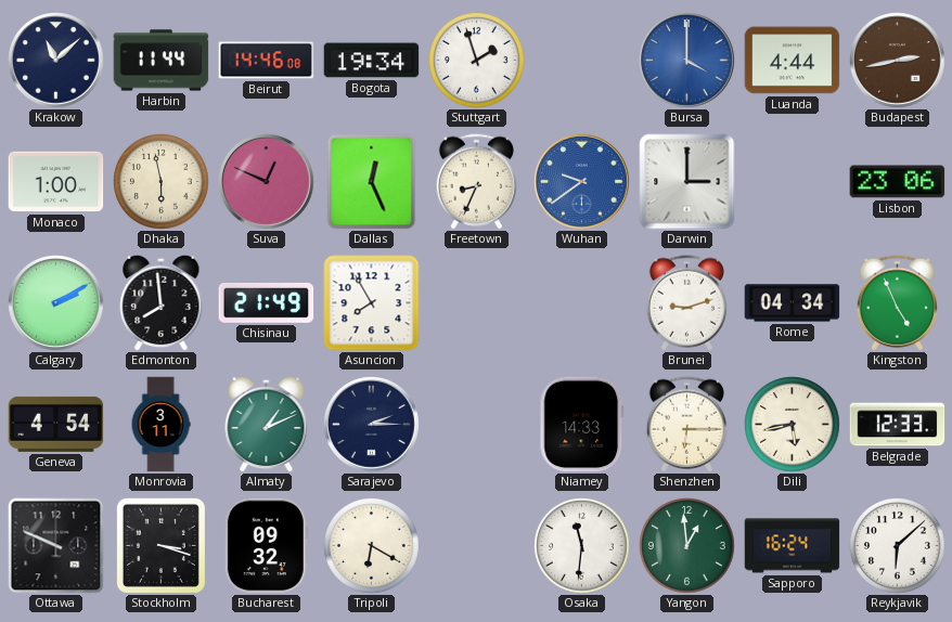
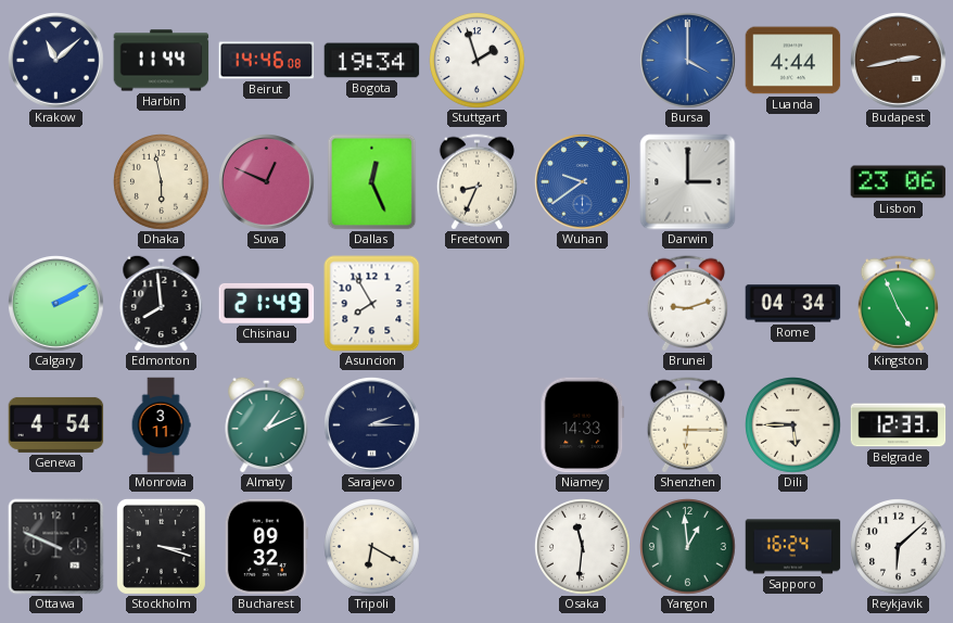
Monaco: 1:00 -> none
Dili: 5:43 -> 5:45
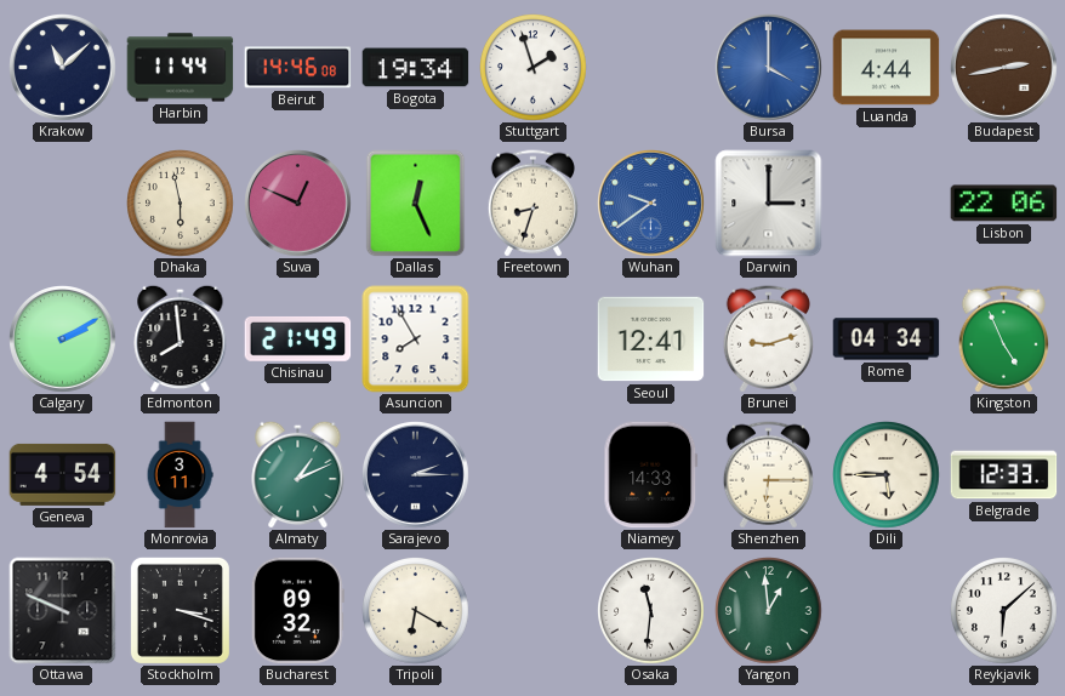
Freetown: 8:34 -> 8:33
Lisbon: 23:06 -> 22:06
Seoul: none -> 12:41
Sapporo: 16:24 -> none
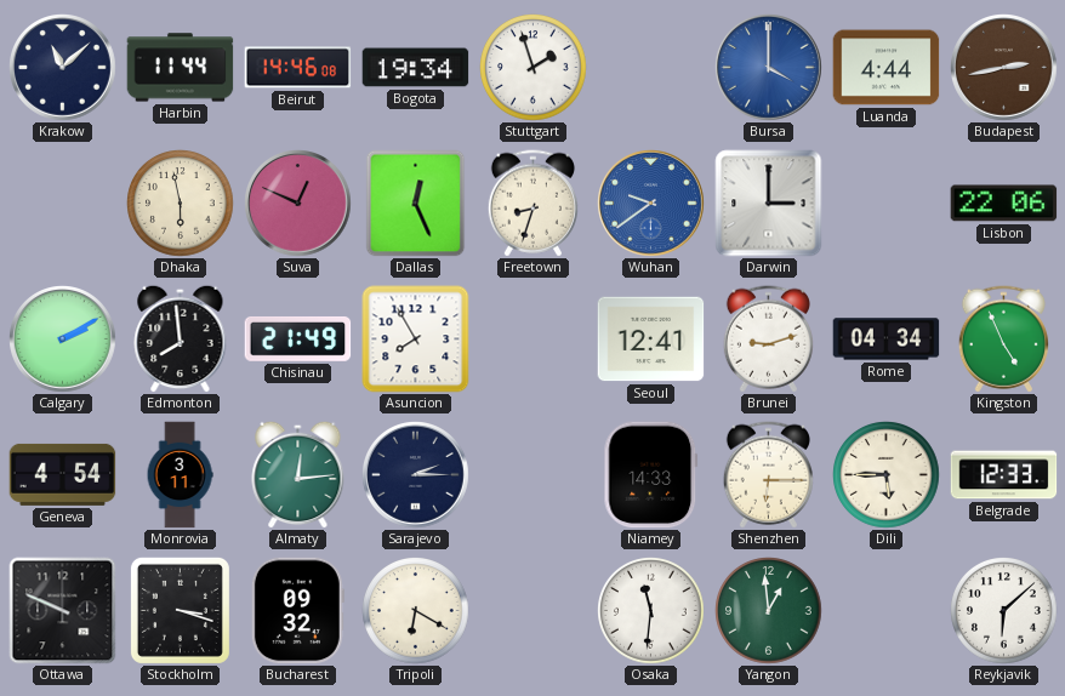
Almaty: 1:11 -> 12:14
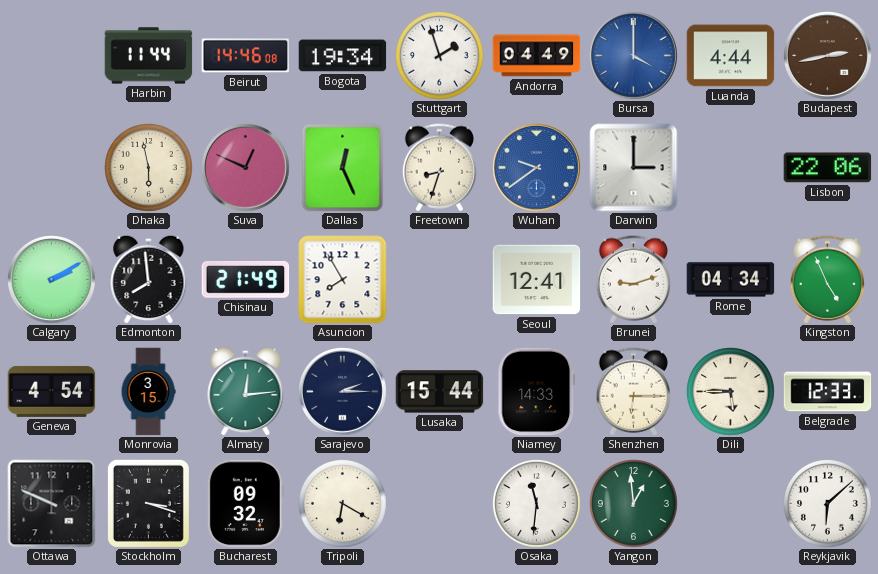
Krakow: 11:08 -> none
Andorra: none -> 04:49
Monrovia: 3:11 -> 3:15
Lusaka: none -> 15:44
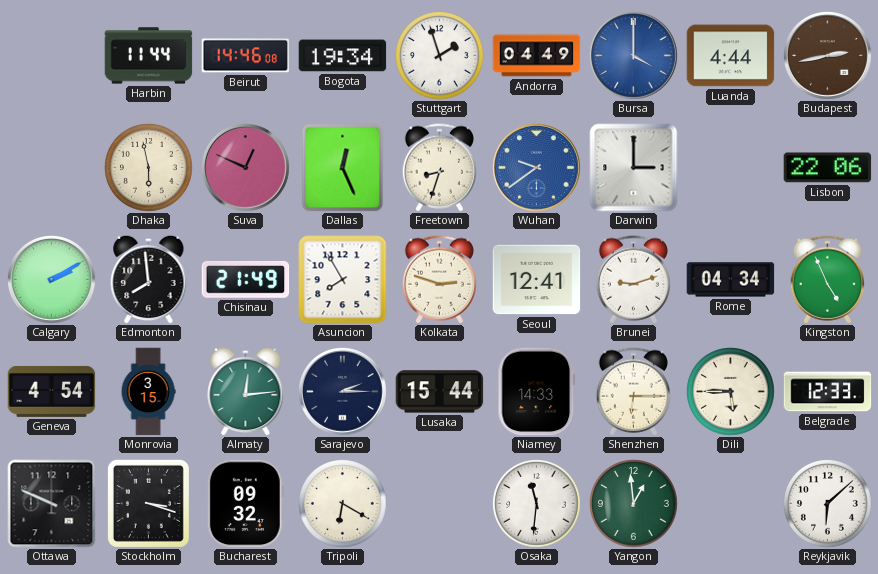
Kolkata: none -> 2:48
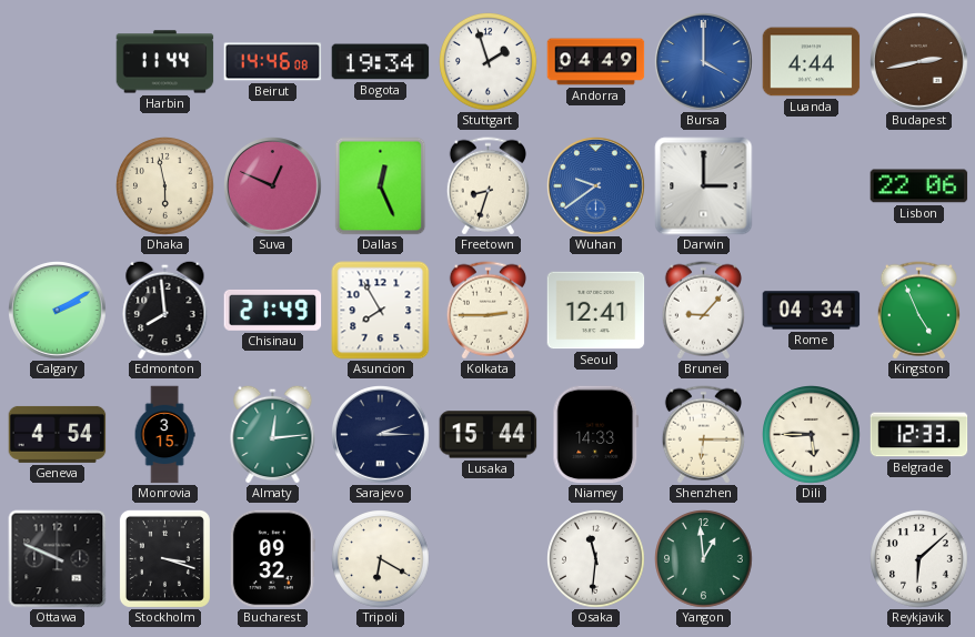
Kolkata: 2:48 -> 2:45
Brunei: 9:12 -> 9:07
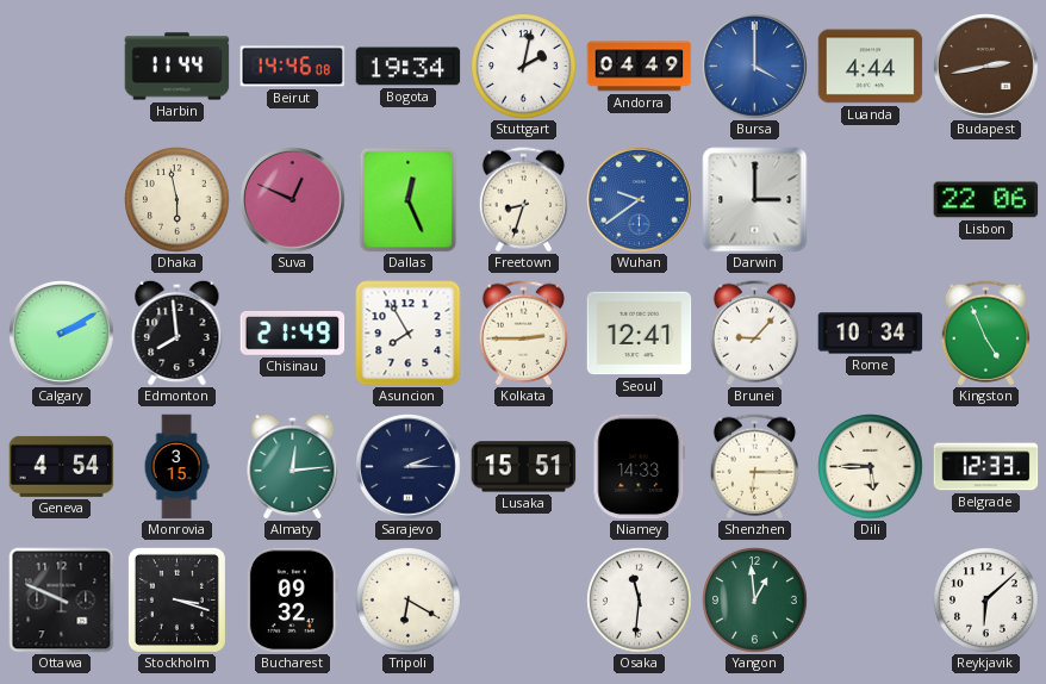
Stuttgart: 1:57 -> 2:02
Rome: 04:34 -> 10:34
Lusaka: 15:44 -> 15:51
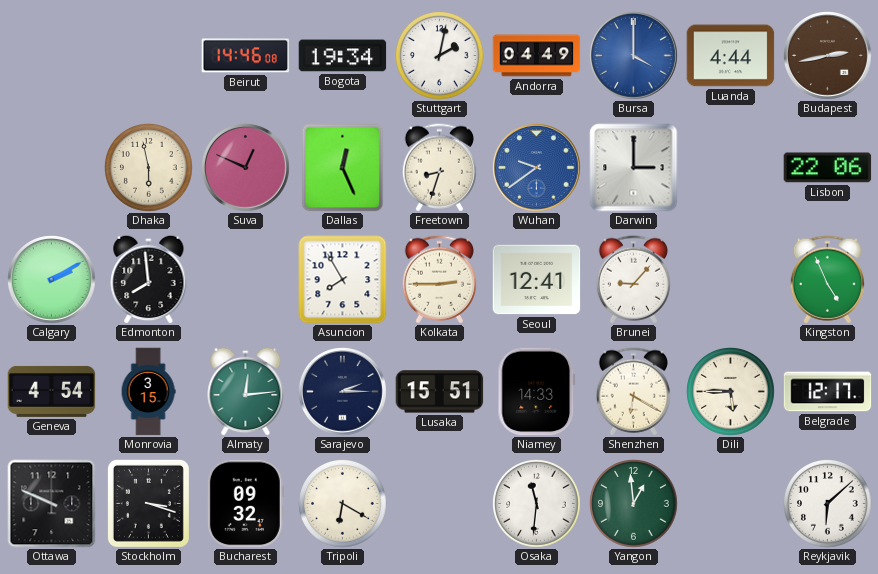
Harbin: 11:44 -> none
Chisinau: 21:49 -> none
Rome: 10:34 -> none
Shenzhen: 6:15 -> 6:20
Belgrade: 12:33 -> 12:17
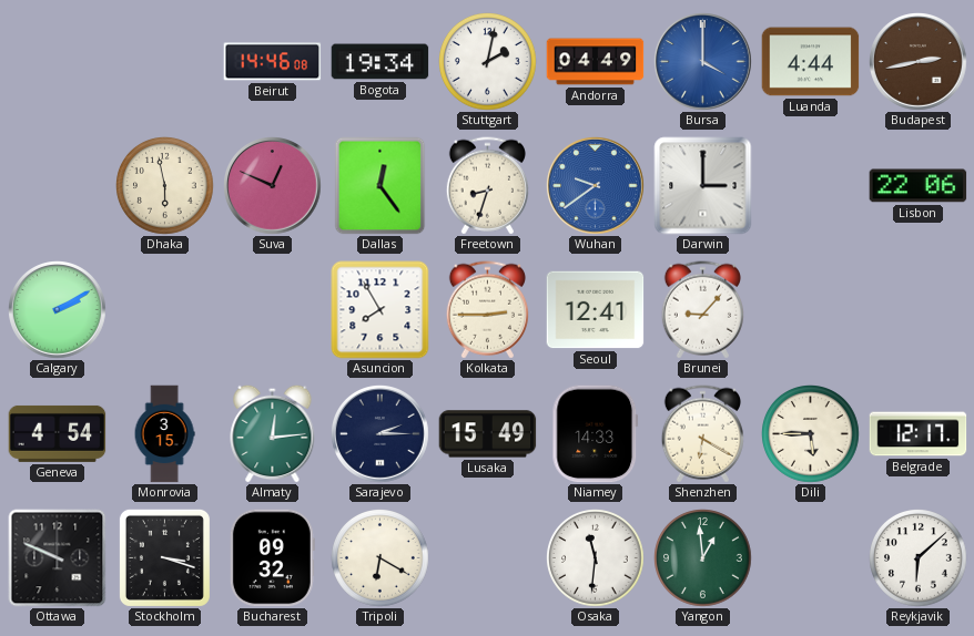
Dallas: 12:26 -> 12:24
Edmonton: 7:59 -> none
Kingston: 4:56 -> none
Lusaka: 15:51 -> 15:49
